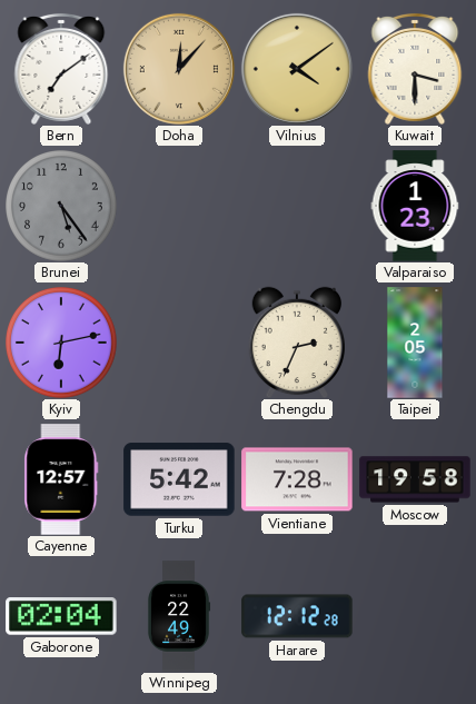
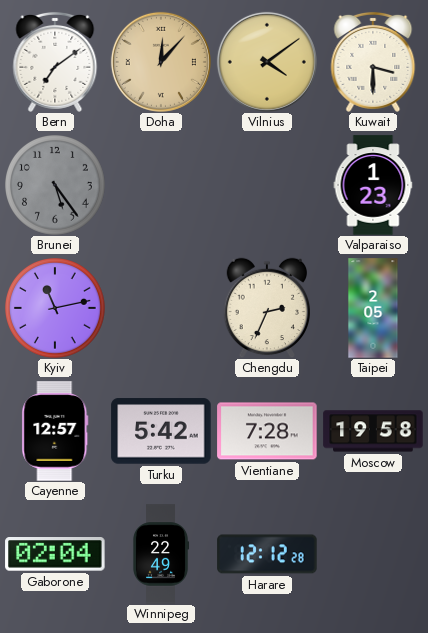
Kyiv: 6:13 -> 11:13
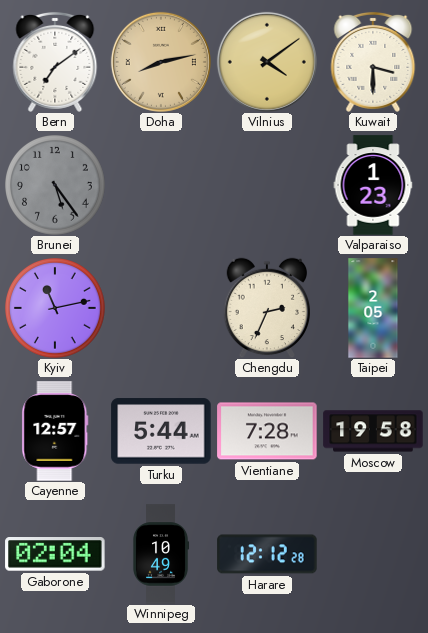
Doha: 12:07 -> 8:13
Turku: 5:42 -> 5:44
Winnipeg: 22:49 -> 10:49
